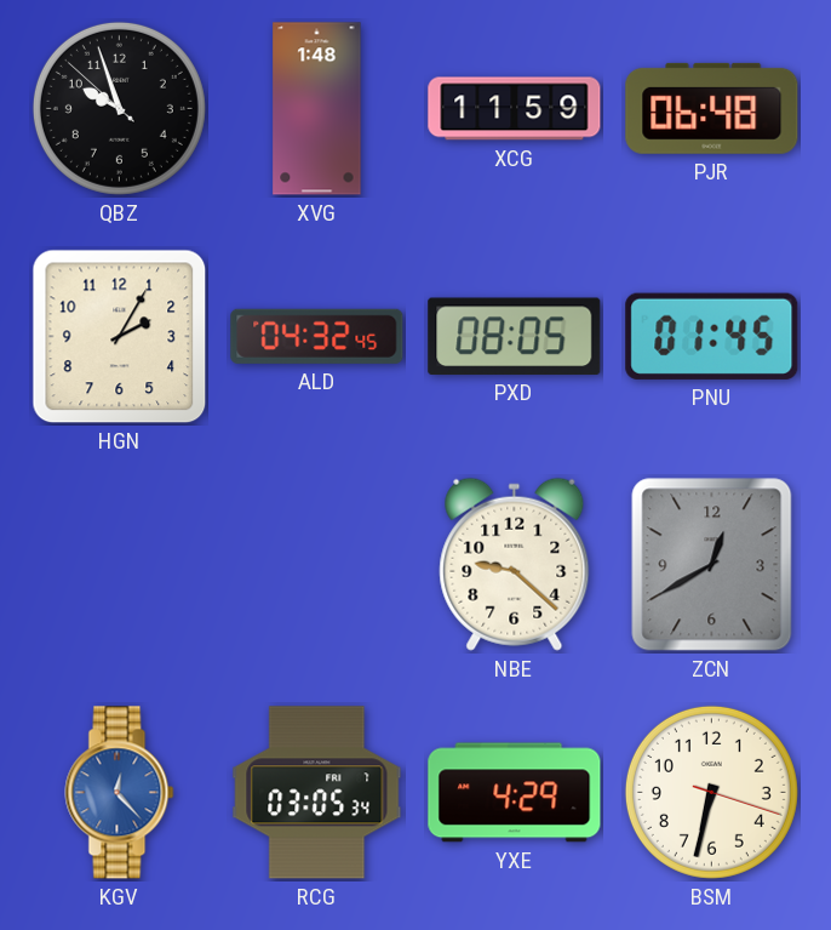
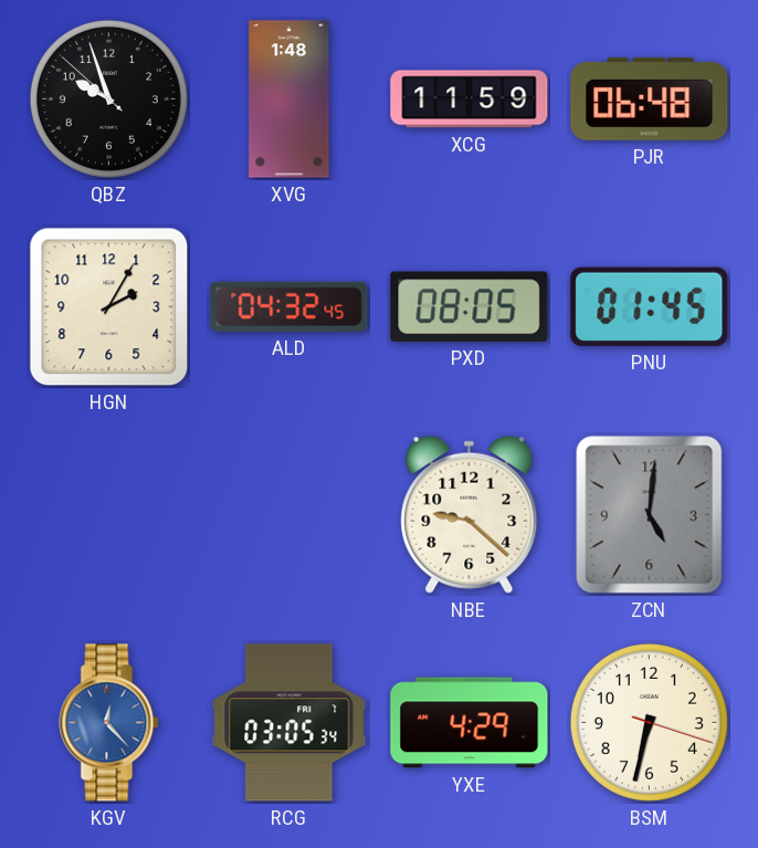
ZCN: 12:40 -> 5:01
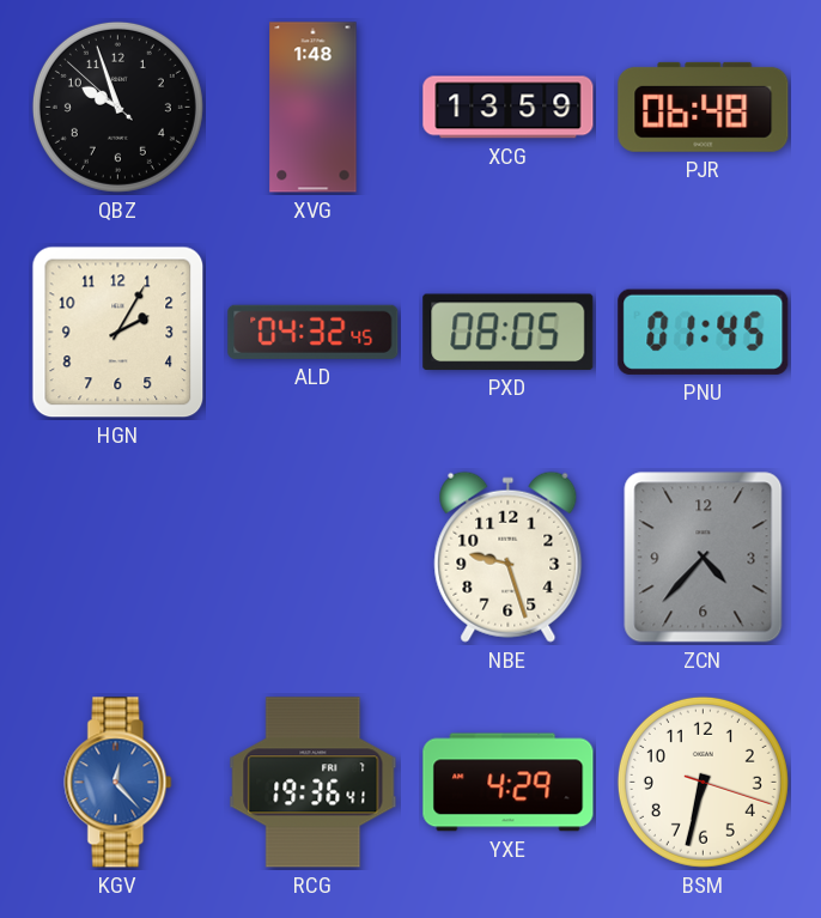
XCG: 11:59 -> 13:59
NBE: 9:22 -> 9:27
ZCN: 5:01 -> 4:37
RCG: 03:05 -> 19:36
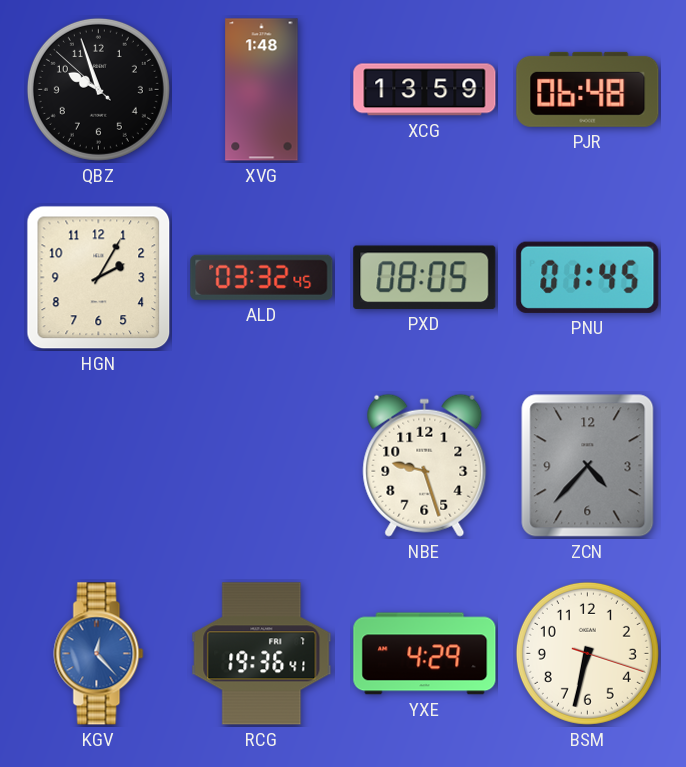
ALD: 04:32 -> 03:32
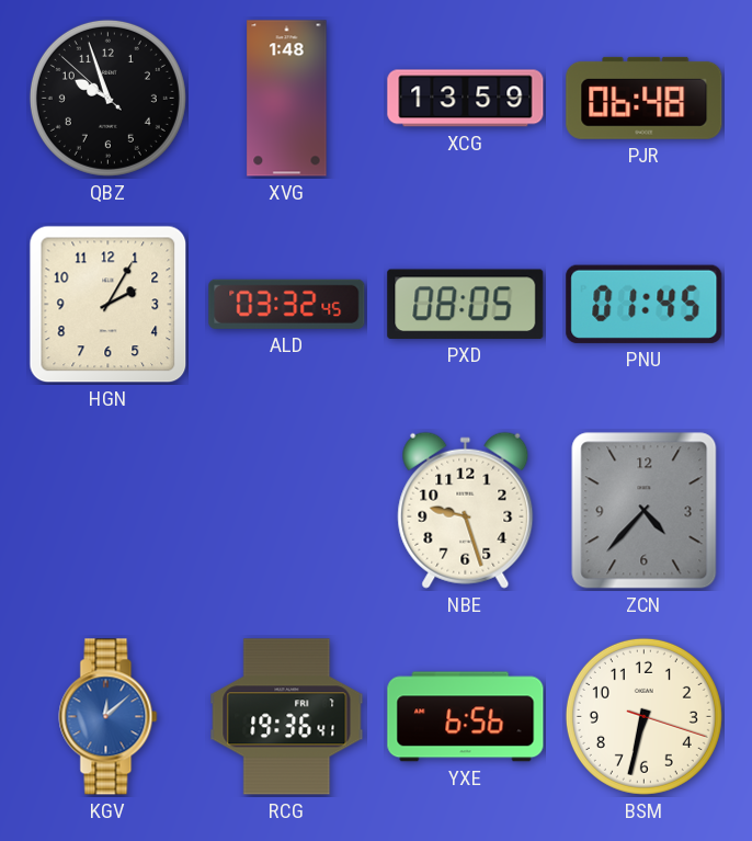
KGV: 12:23 -> 12:08
YXE: 4:29 -> 6:56
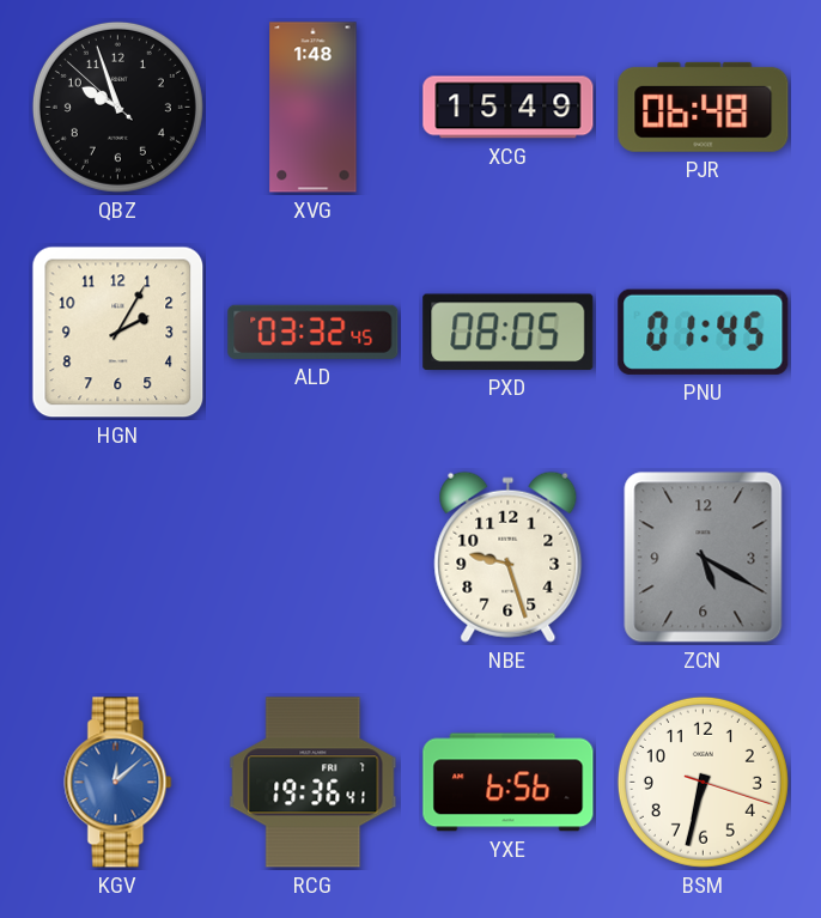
XCG: 13:59 -> 15:49
ZCN: 4:37 -> 5:20
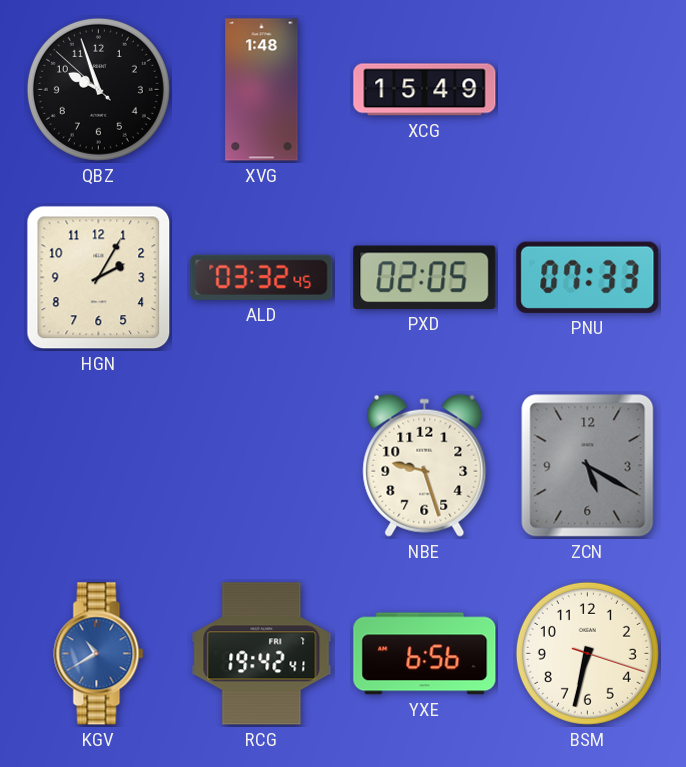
PJR: 06:48 -> none
PXD: 08:05 -> 02:05
PNU: 01:45 -> 07:33
KGV: 12:08 -> 10:40
RCG: 19:36 -> 19:42
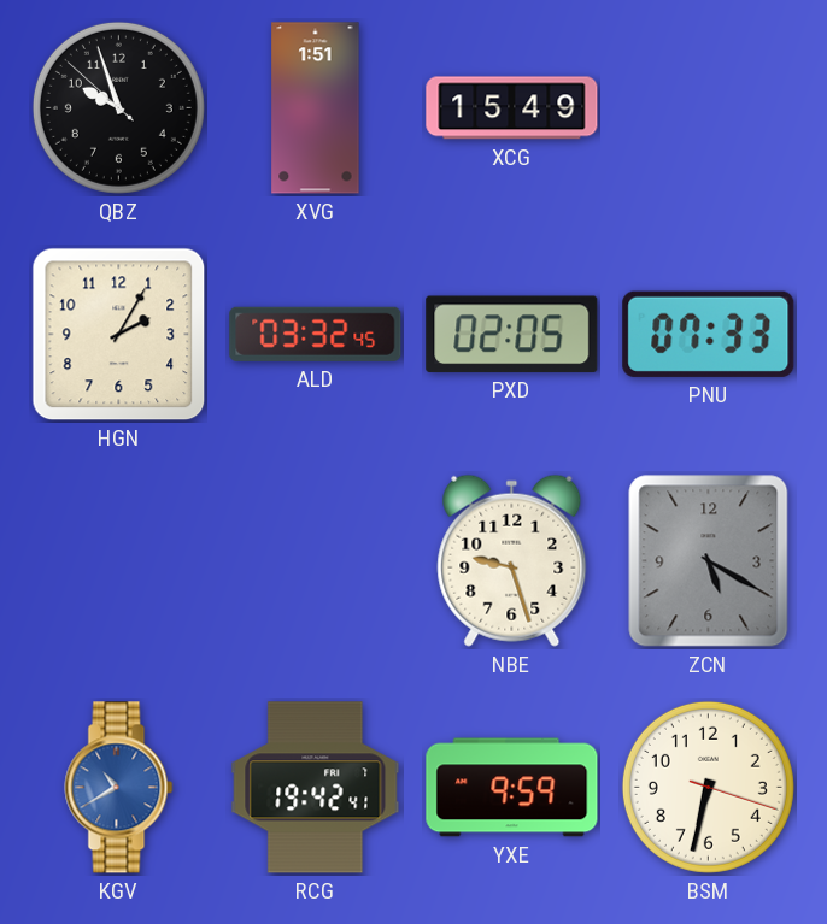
XVG: 1:48 -> 1:51
YXE: 6:56 -> 9:59
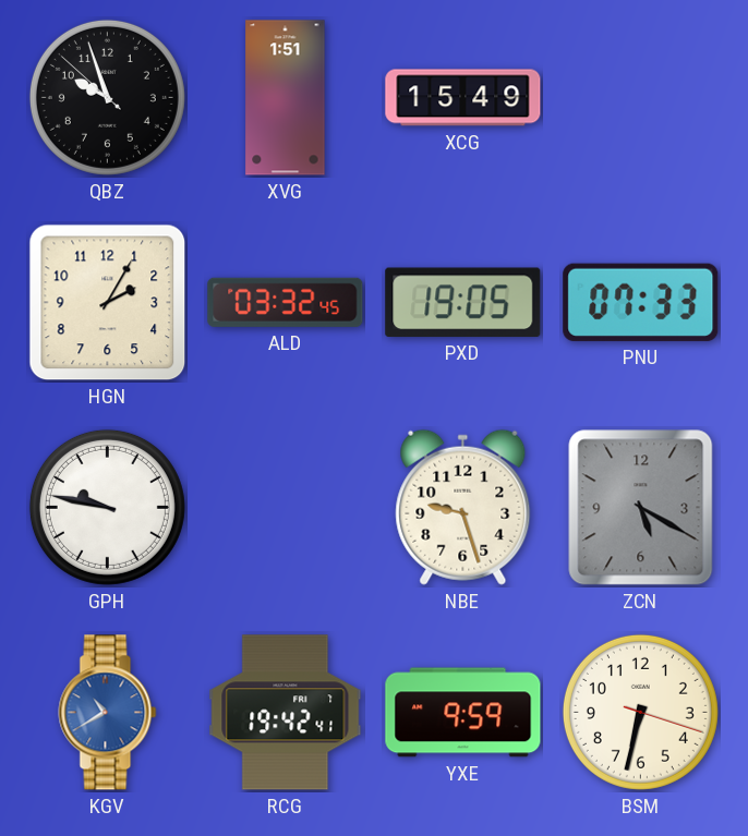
PXD: 02:05 -> 19:05
GPH: none -> 9:47
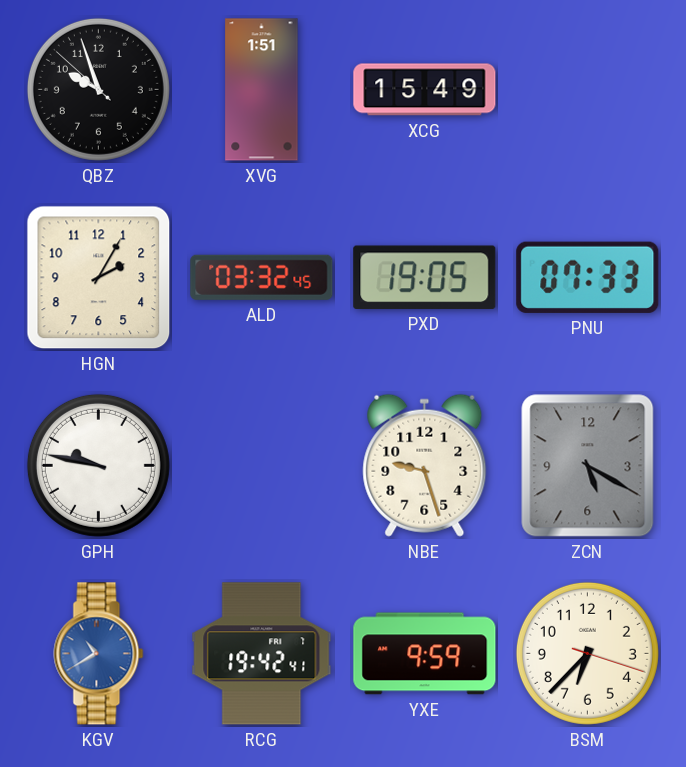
BSM: 6:32 -> 6:37
